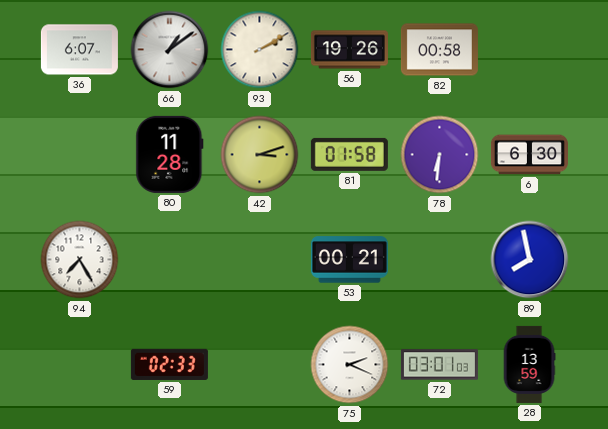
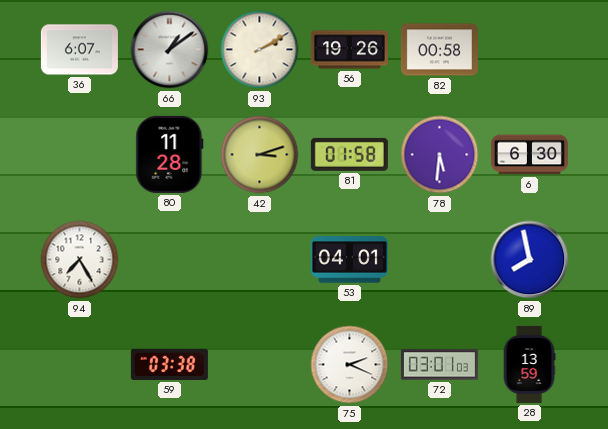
78: 6:31 -> 5:31
53: 00:21 -> 04:01
59: 02:33 -> 03:38
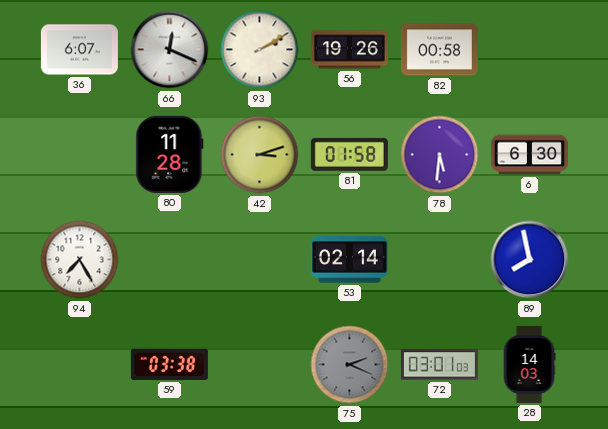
66: 1:09 -> 12:19
53: 04:01 -> 02:14
75 dial: white -> grey
28: 13:59 -> 14:03
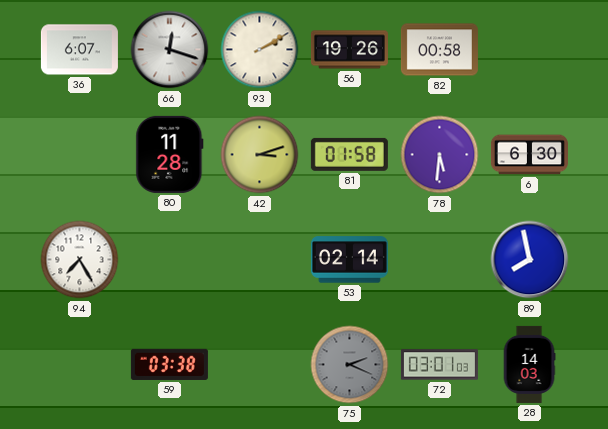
66: 12:19 -> 12:18
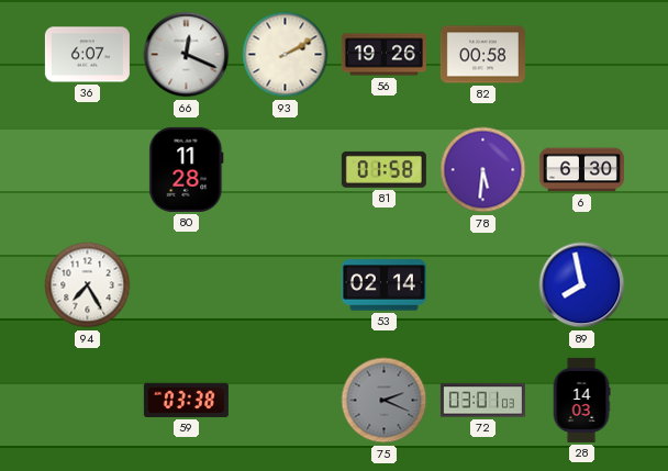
66: 12:18 -> 12:19
42: 3:12 -> none
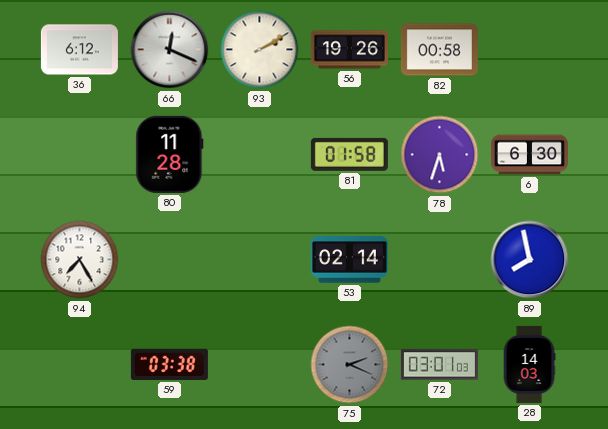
36: 6:07 -> 6:12
78: 5:31 -> 5:33
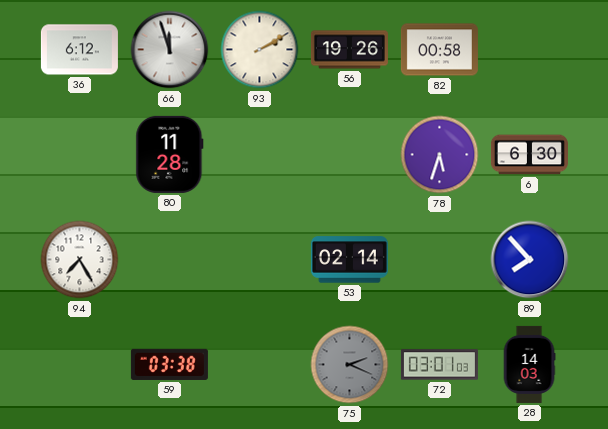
66: 12:19 -> 11:57
81: 01:58 -> none
89: 7:58 -> 7:53
